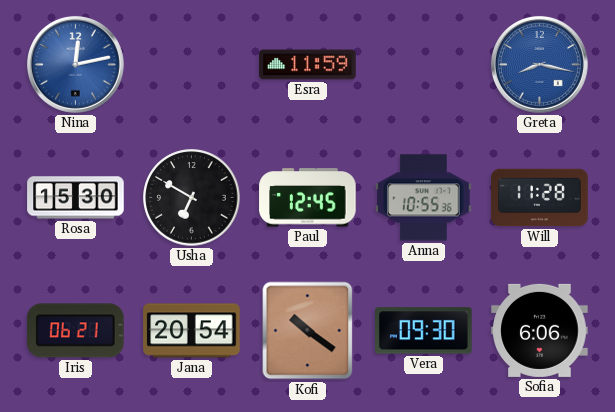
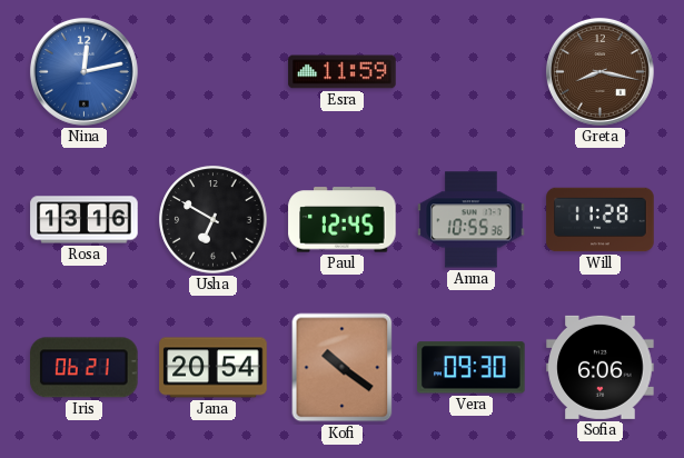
Greta dial: blue -> brown
Rosa: 15:30 -> 13:16
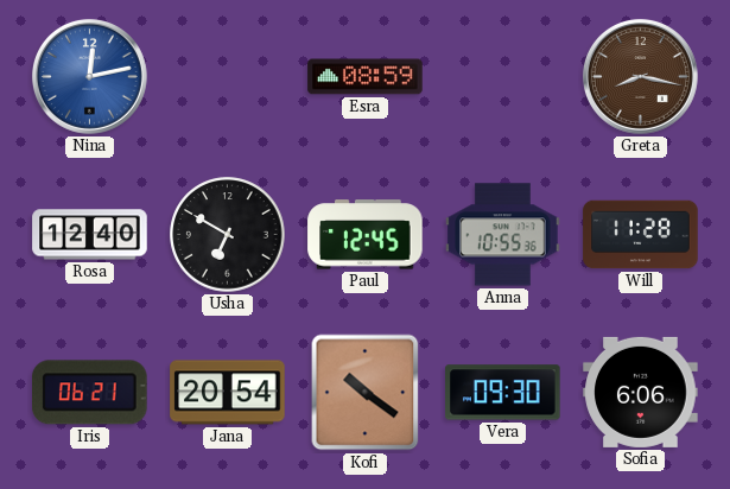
Esra: 11:59 -> 08:59
Rosa: 13:16 -> 12:40
